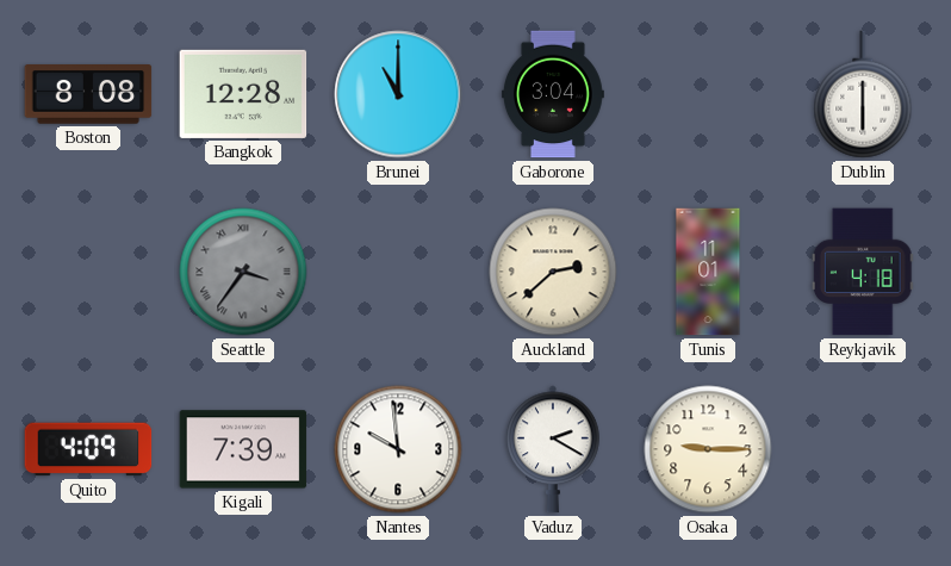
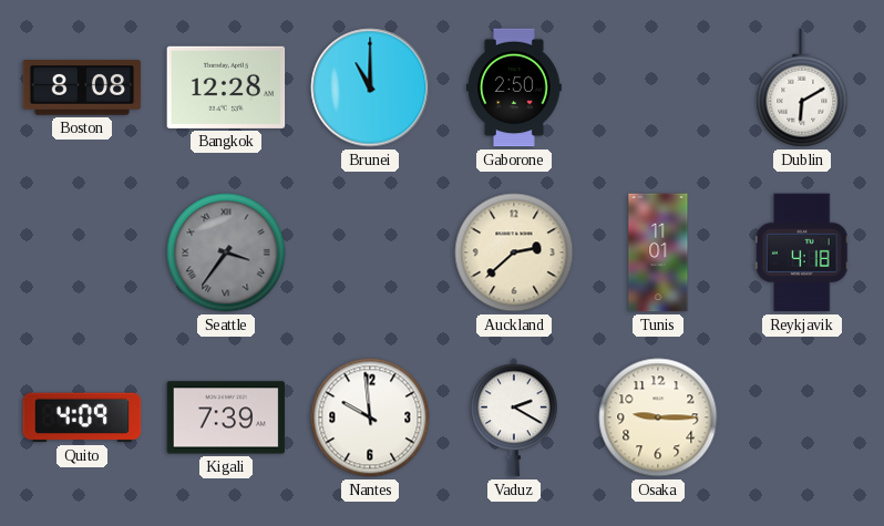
Gaborone: 3:04 -> 2:50
Dublin: 6:00 -> 6:10
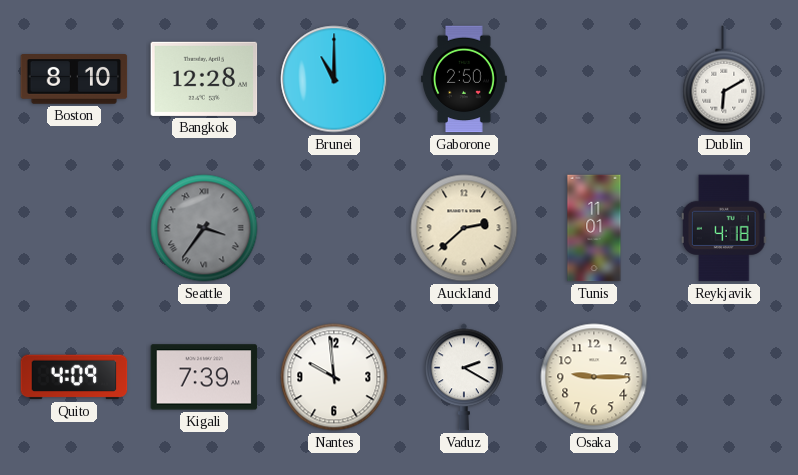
Boston: 8:08 -> 8:10
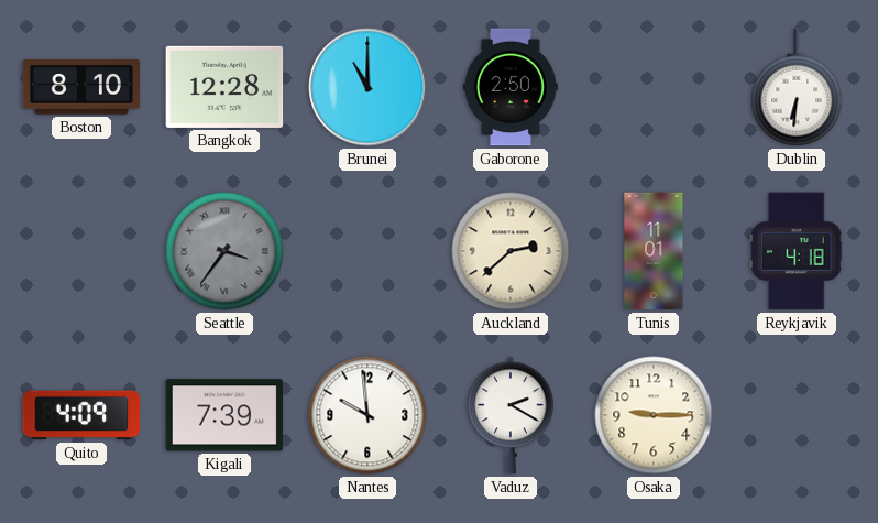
Dublin: 6:10 -> 6:31
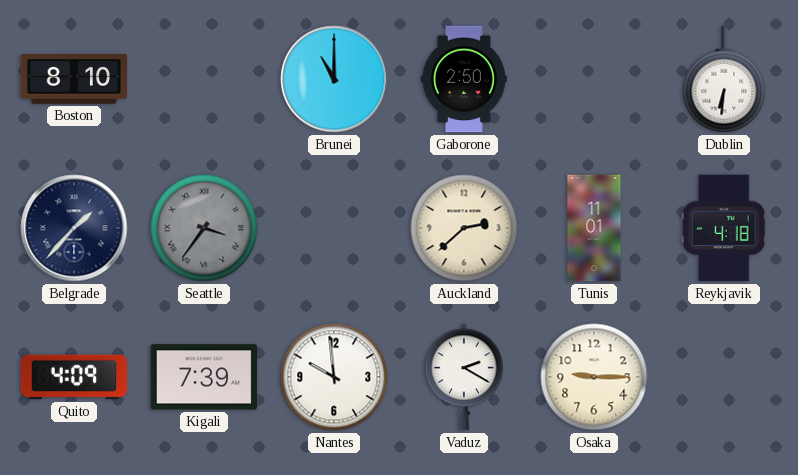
Bangkok: 12:28 -> none
Belgrade: none -> 1:37
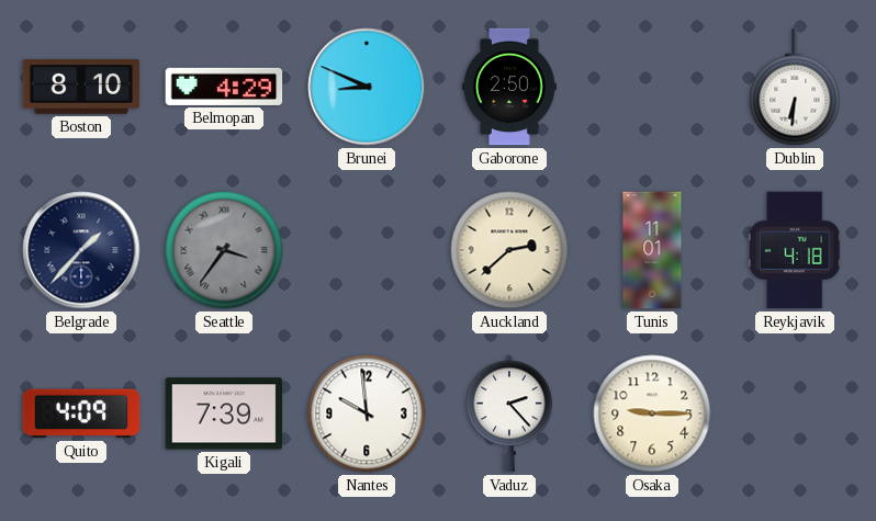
Belmopan: none -> 4:29
Brunei: 11:00 -> 8:49
Vaduz: 2:20 -> 2:23
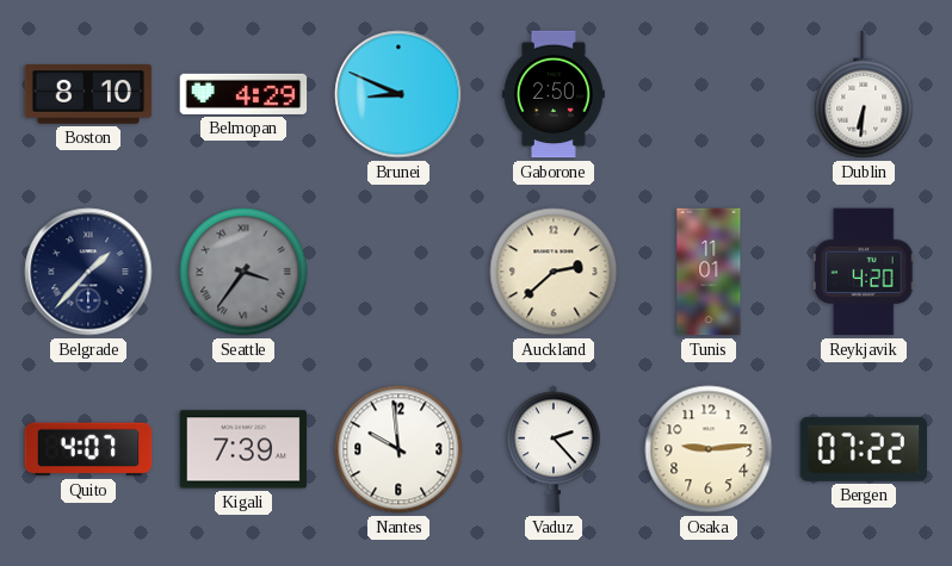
Reykjavik: 4:18 -> 4:20
Quito: 4:09 -> 4:07
Osaka: 9:15 -> 9:14
Bergen: none -> 07:22
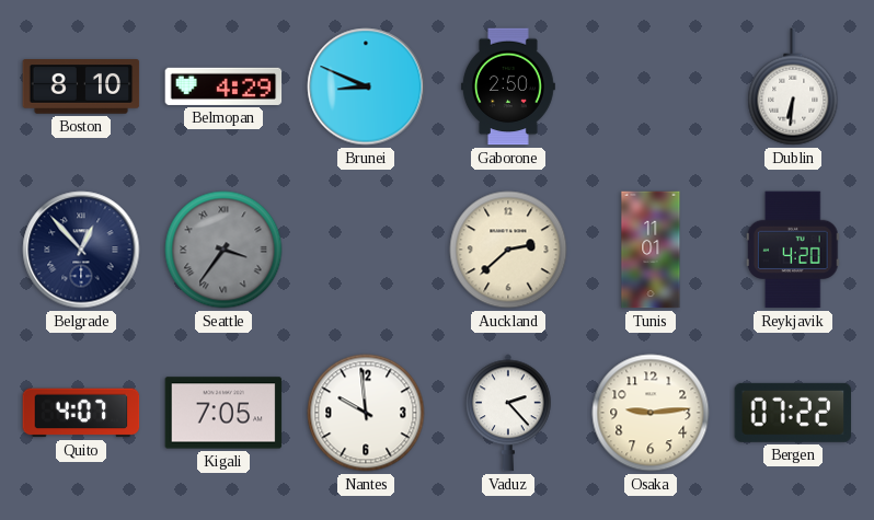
Belgrade: 1:37 -> 12:53
Kigali: 7:39 -> 7:05
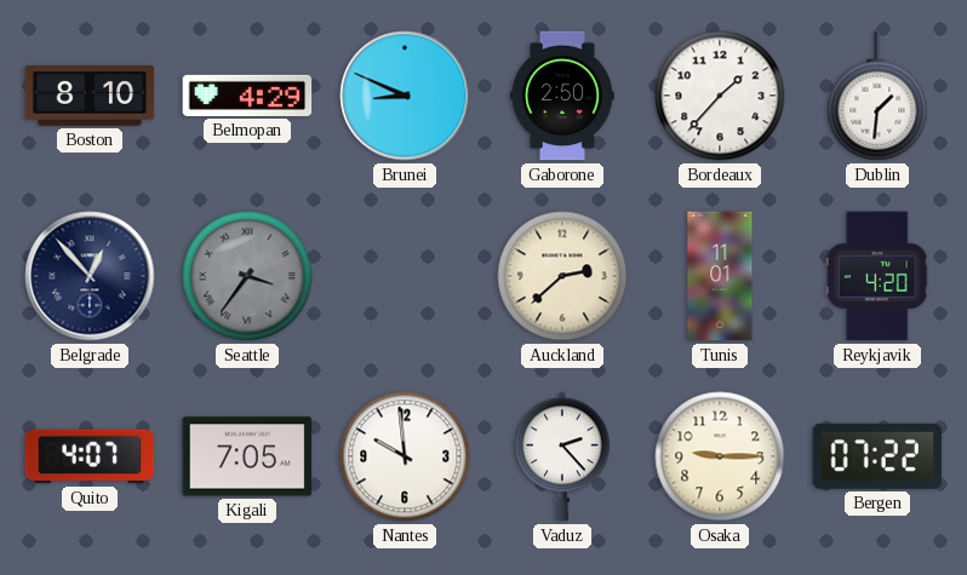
Bordeaux: none -> 1:37
Dublin: 6:31 -> 1:31
Osaka: 9:14 -> 9:15
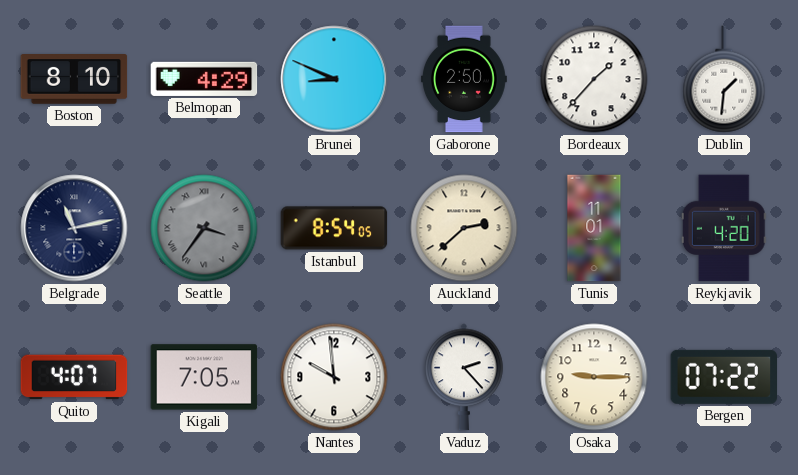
Belgrade: 12:53 -> 11:13
Istanbul: none -> 8:54
